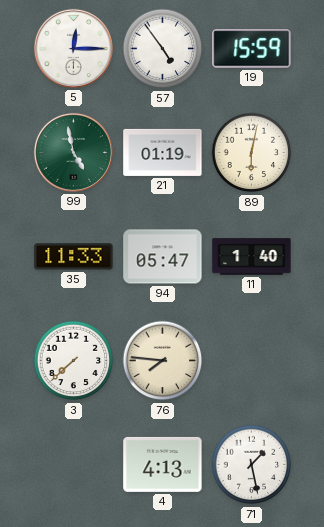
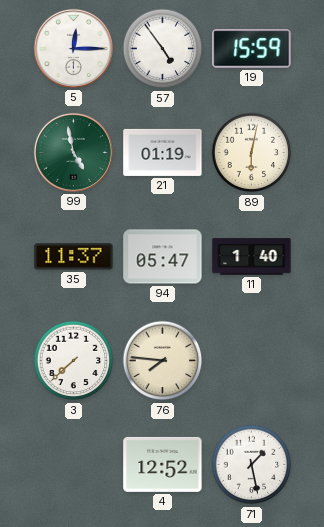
35: 11:33 -> 11:37
4: 4:13 -> 12:52
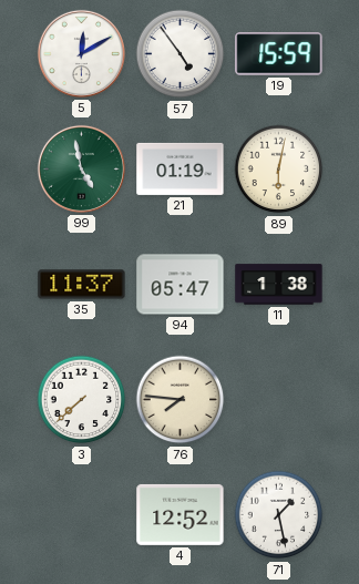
5: 12:15 -> 12:10
11: 1:40 -> 1:38
